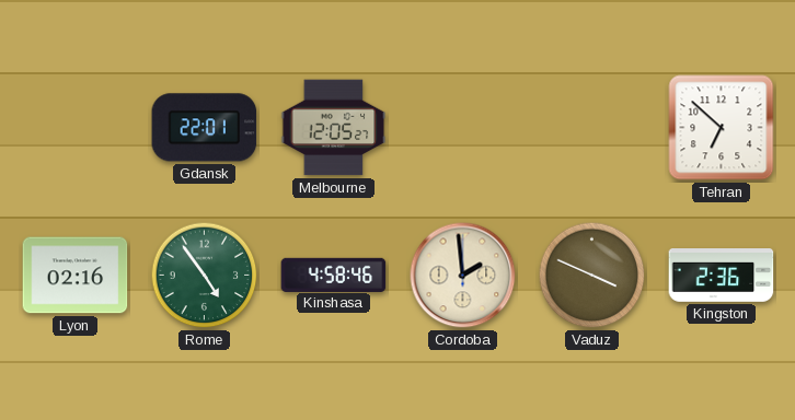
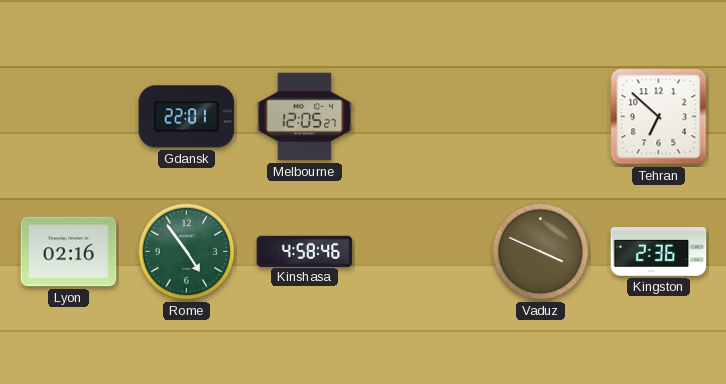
Cordoba: 1:59 -> none
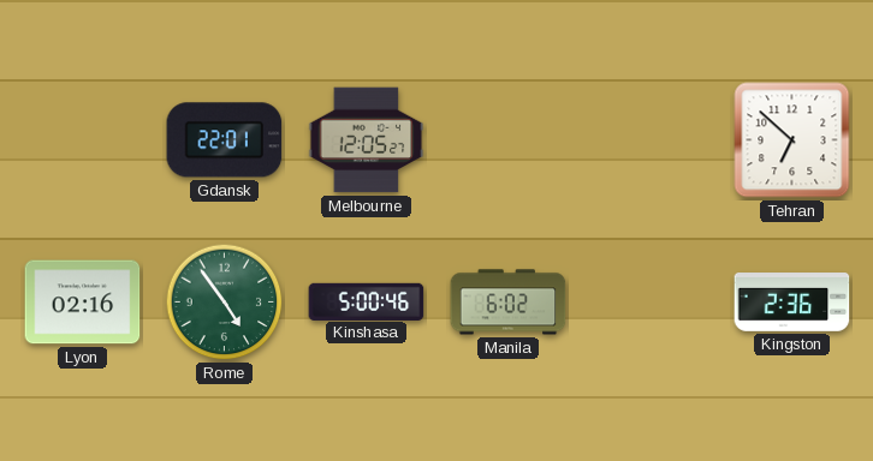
Kinshasa: 4:58 -> 5:00
Manila: none -> 6:02
Vaduz: 3:49 -> none
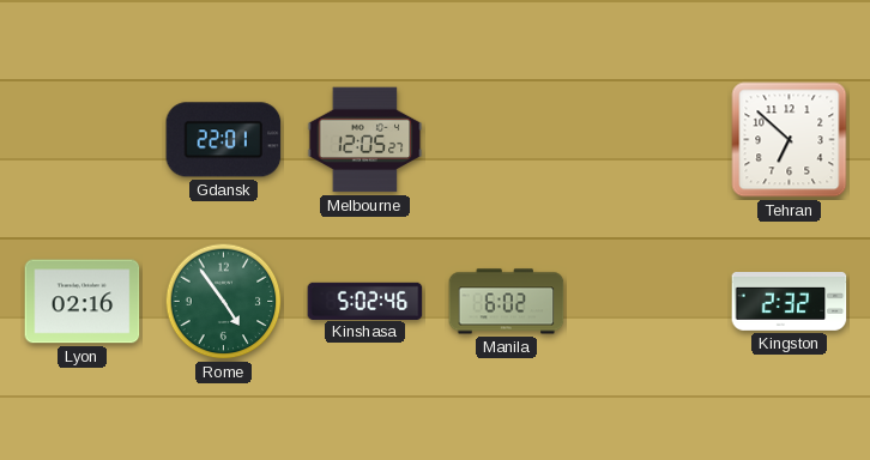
Kinshasa: 5:00 -> 5:02
Kingston: 2:36 -> 2:32
